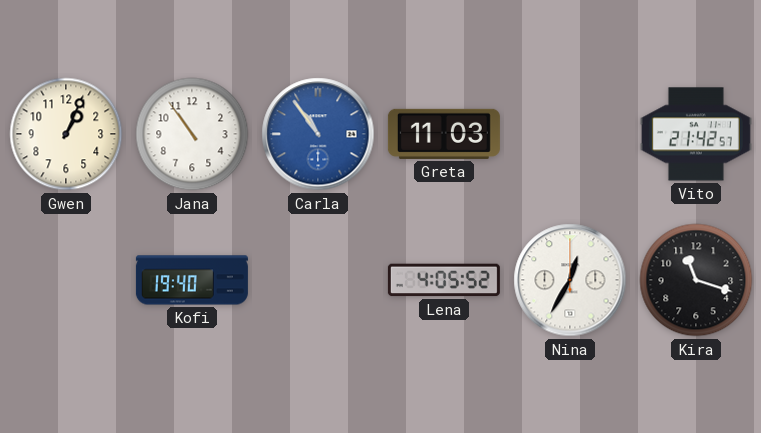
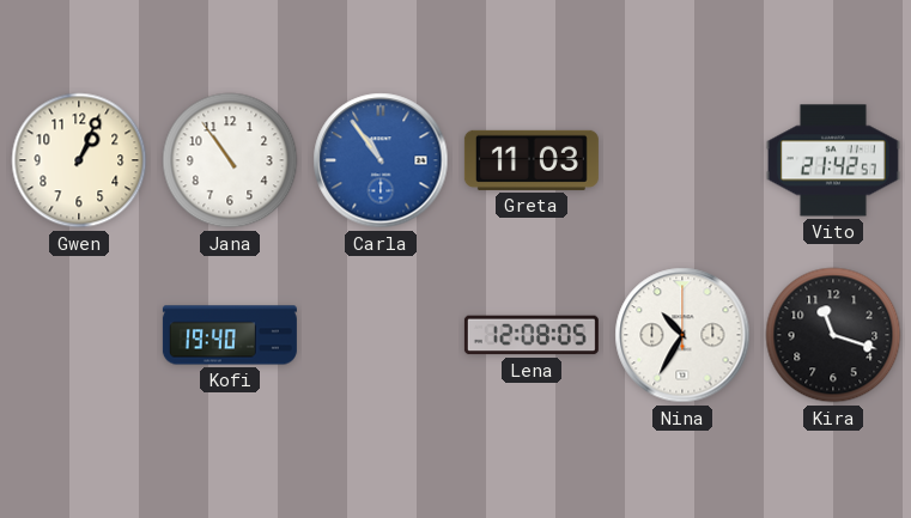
Lena: 4:05 -> 12:08
Nina: 12:35 -> 10:35
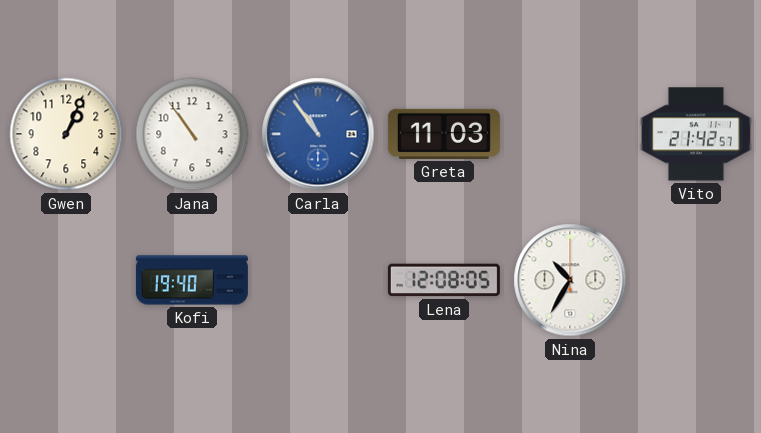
Kira: 11:18 -> none
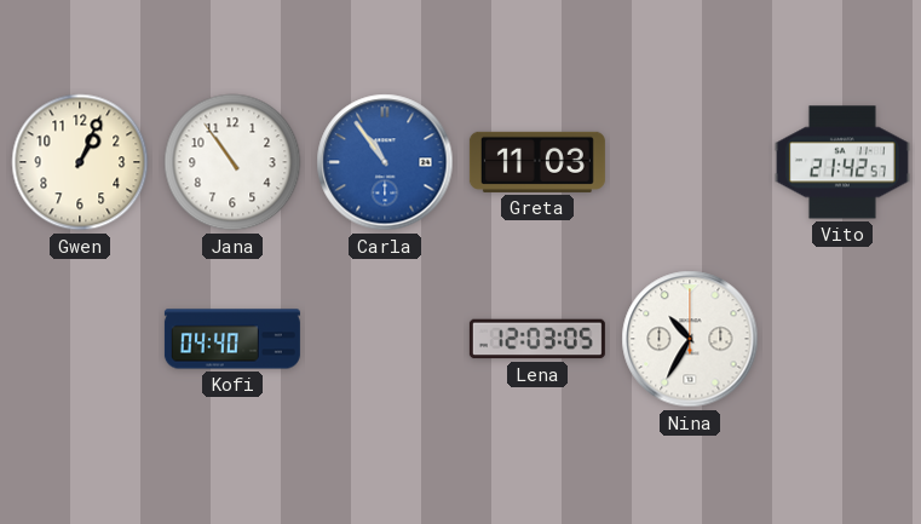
Kofi: 19:40 -> 04:40
Lena: 12:08 -> 12:03
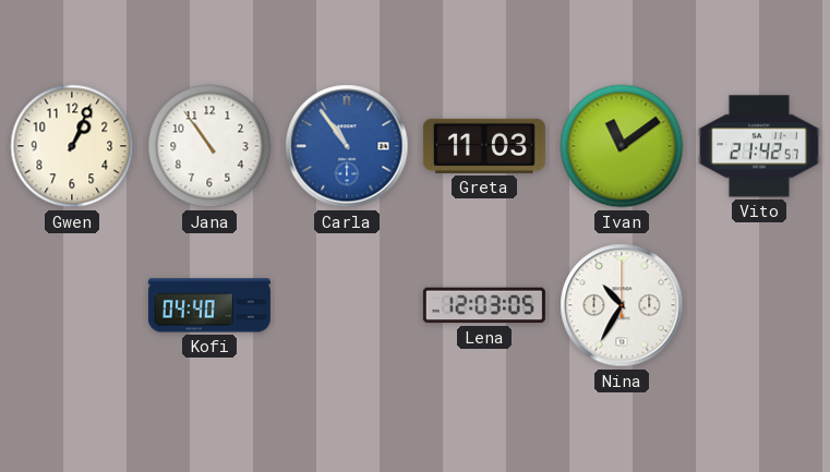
Ivan: none -> 11:09
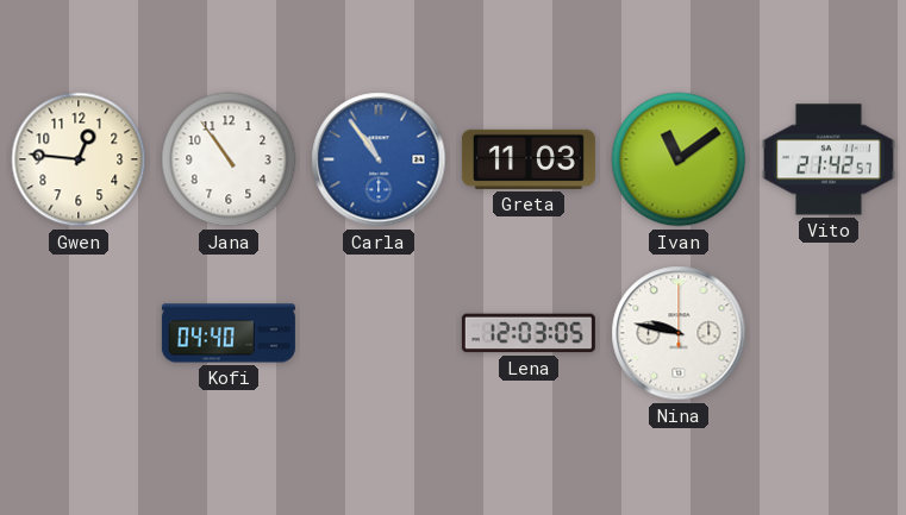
Gwen: 1:04 -> 12:46
Nina: 10:35 -> 9:47
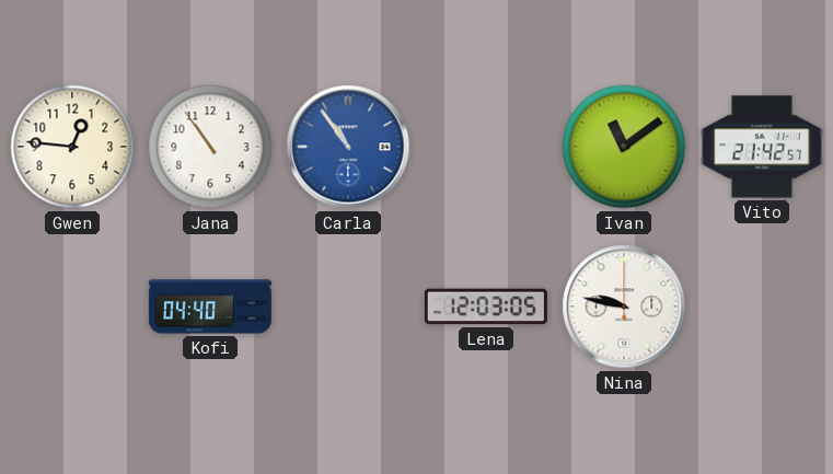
Greta: 11:03 -> none
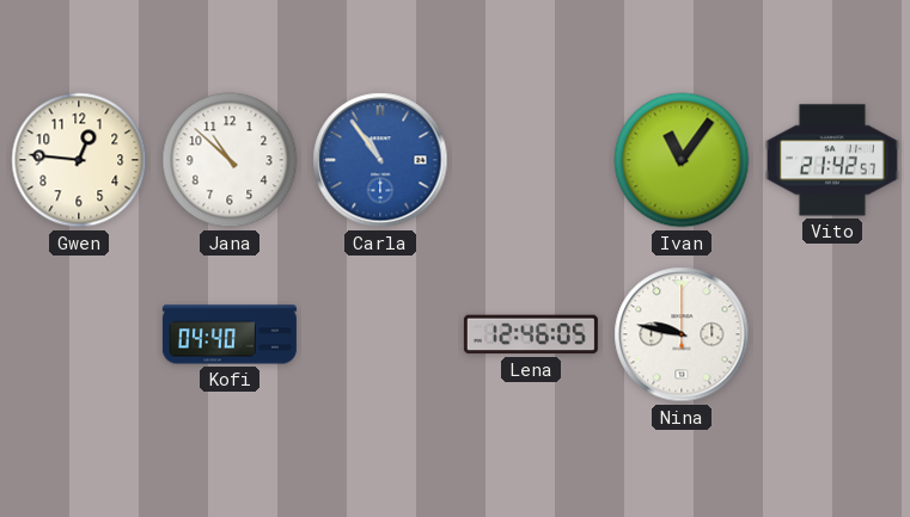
Jana: 10:54 -> 10:52
Ivan: 11:09 -> 11:06
Lena: 12:03 -> 12:46
